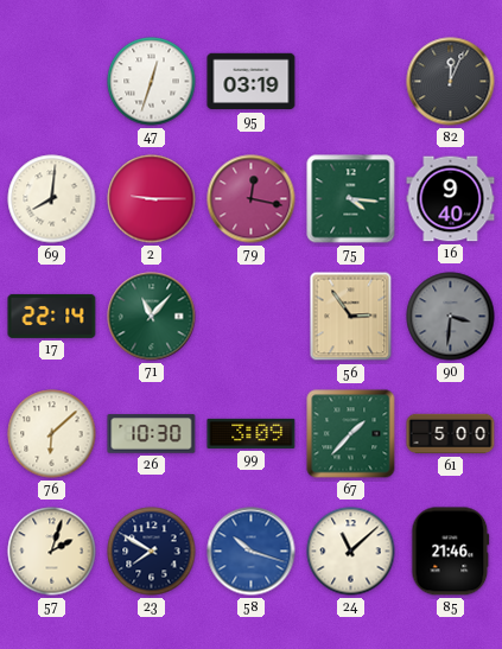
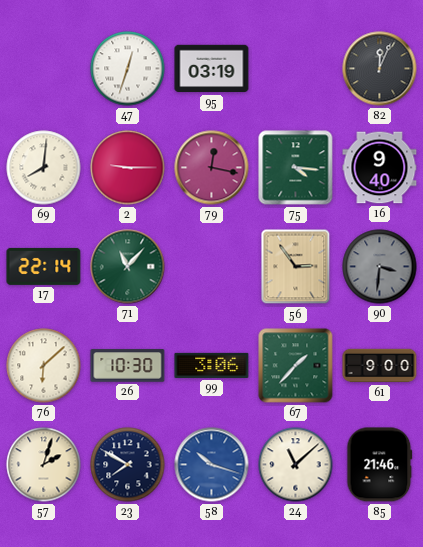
99: 3:09 -> 3:06
61: 5:00 -> 9:00
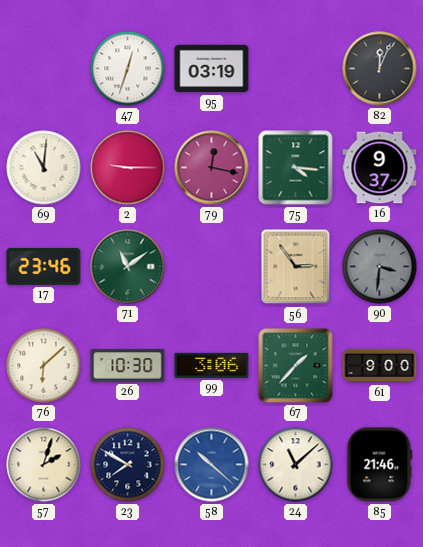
69: 8:01 -> 11:01
16: 9:40 -> 9:37
17: 22:14 -> 23:46
71: 11:07 -> 11:09
58: 10:18 -> 10:22
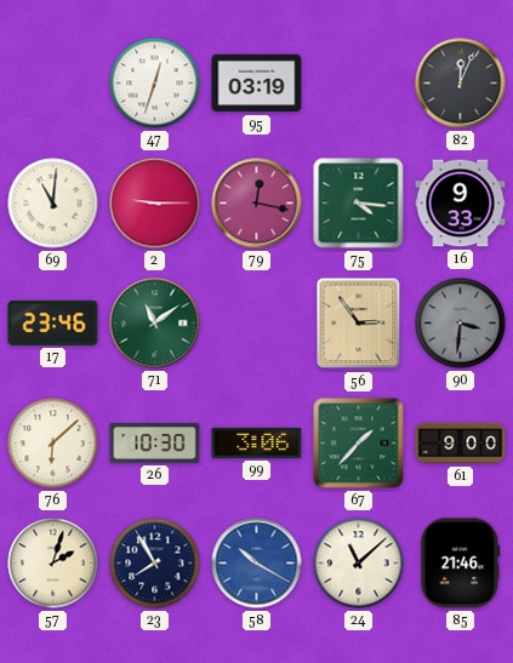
16: 9:37 -> 9:33
23: 7:50 -> 7:55
58: 10:22 -> 10:20
